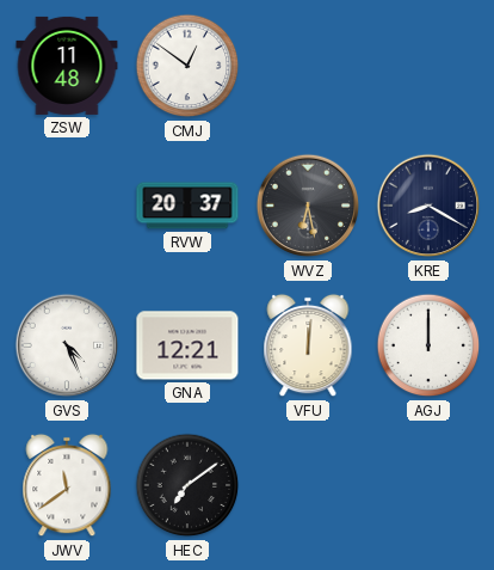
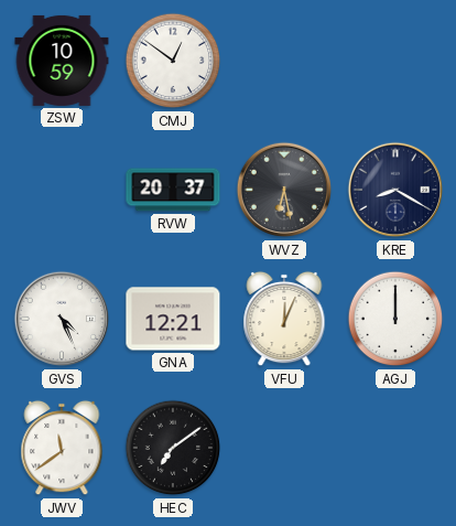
ZSW: 11:48 -> 10:59
VFU: 12:01 -> 12:04
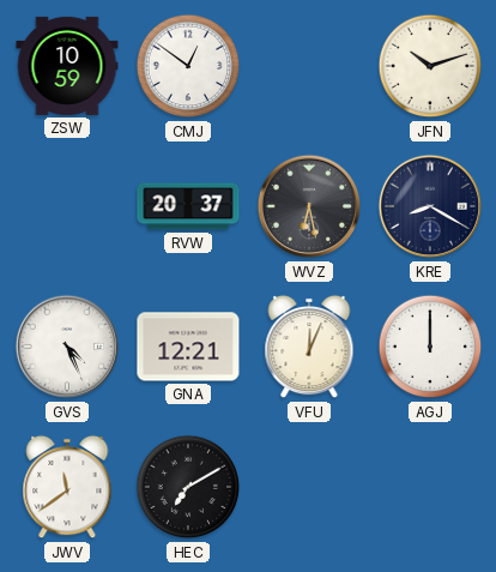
JFN: none -> 10:12
HEC: 7:09 -> 7:10
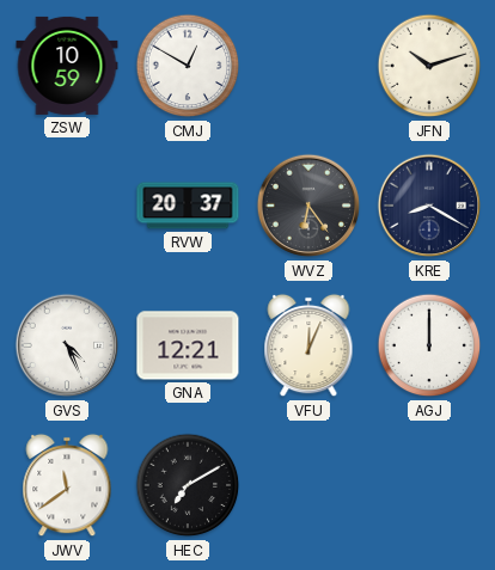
CMJ: 12:51 -> 12:50
WVZ: 6:28 -> 6:24
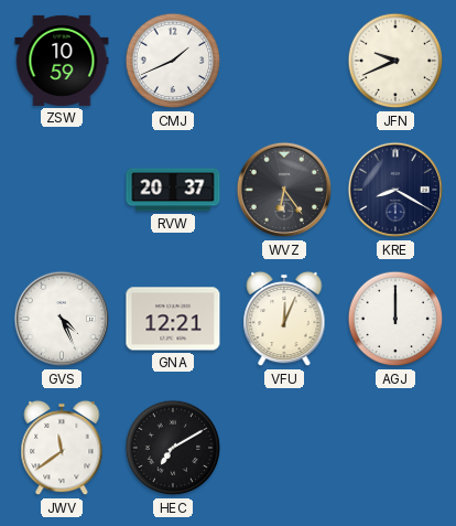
CMJ: 12:50 -> 1:41
JFN: 10:12 -> 9:41
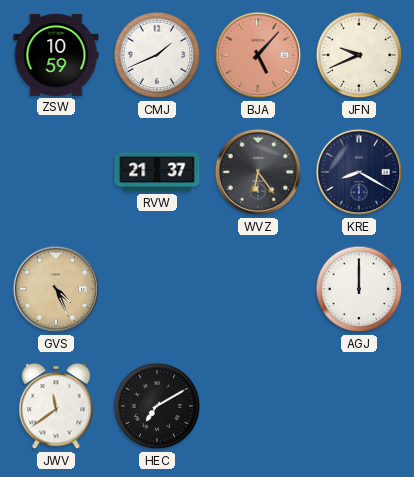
BJA: none -> 5:07
RVW: 20:37 -> 21:37
GVS dial: white -> champagne
GNA: 12:21 -> none
VFU: 12:04 -> none
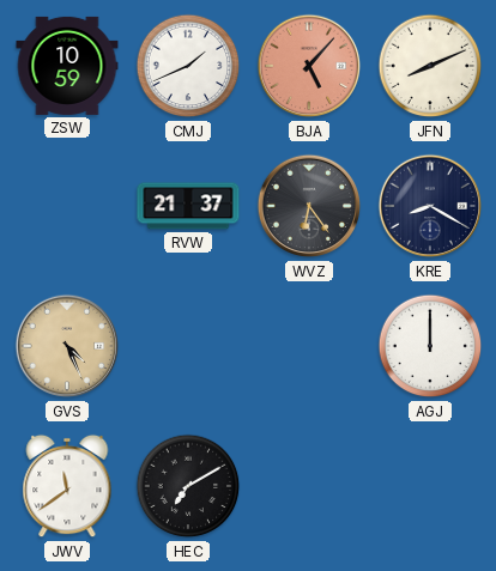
JFN: 9:41 -> 8:11
